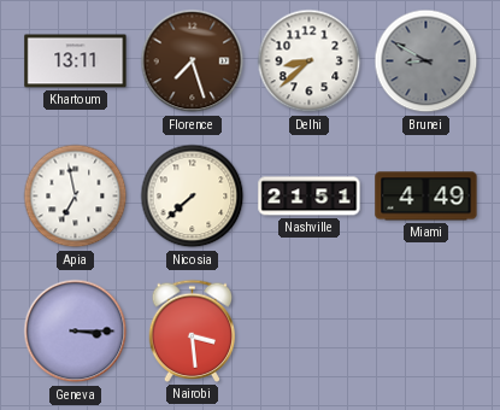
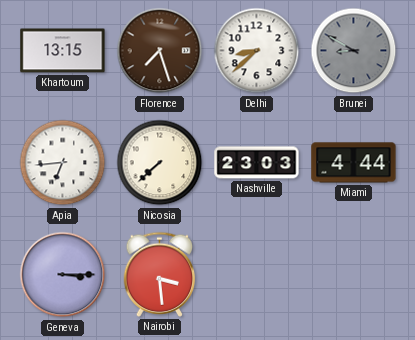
Khartoum: 13:11 -> 13:15
Apia: 6:58 -> 6:44
Nashville: 21:51 -> 23:03
Miami: 4:49 -> 4:44
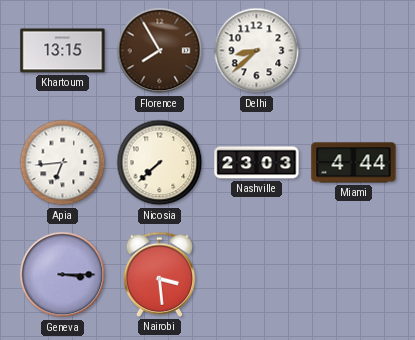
Florence: 7:27 -> 7:55
Brunei: 8:50 -> none
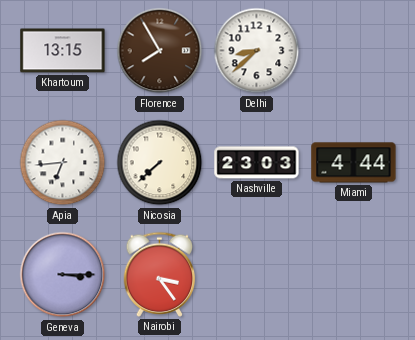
Nairobi: 3:29 -> 3:24
